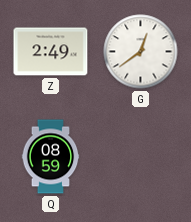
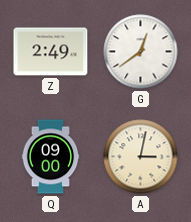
Q: 08:59 -> 09:00
A: none -> 3:02
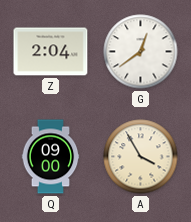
Z: 2:49 -> 2:04
A: 3:02 -> 3:55
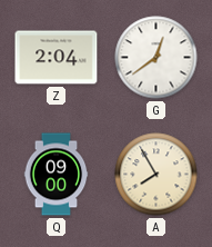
A: 3:55 -> 7:55
